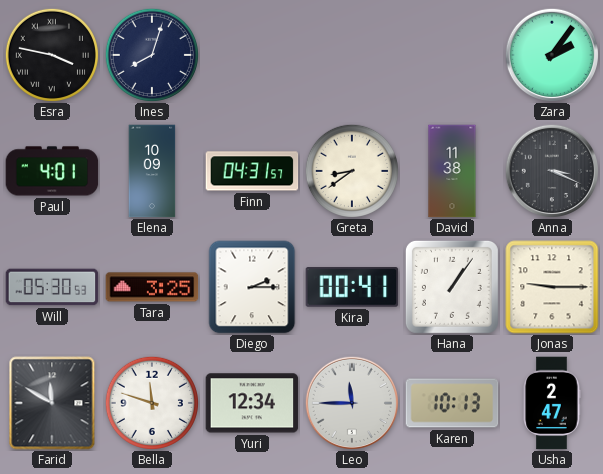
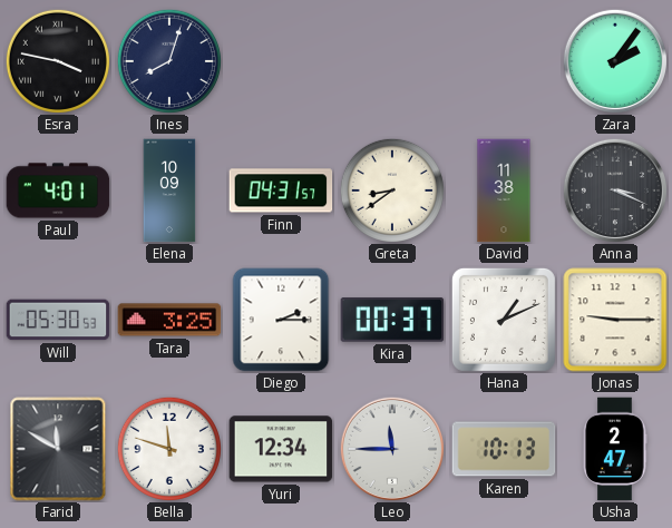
Kira: 00:41 -> 00:37
Hana: 1:06 -> 1:11
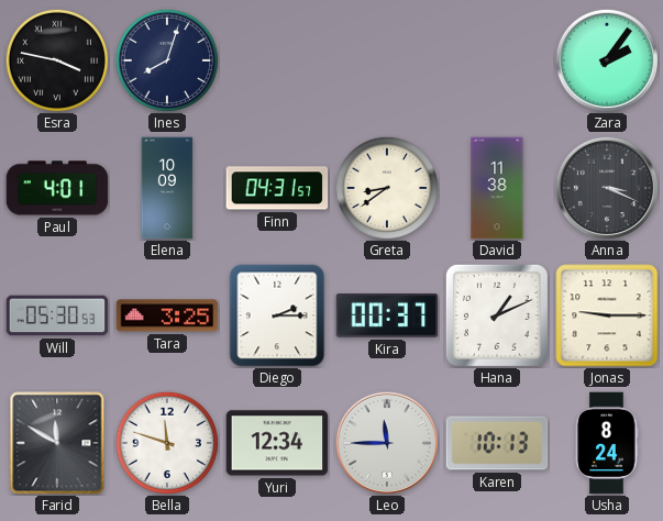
Usha: 2:47 -> 8:24
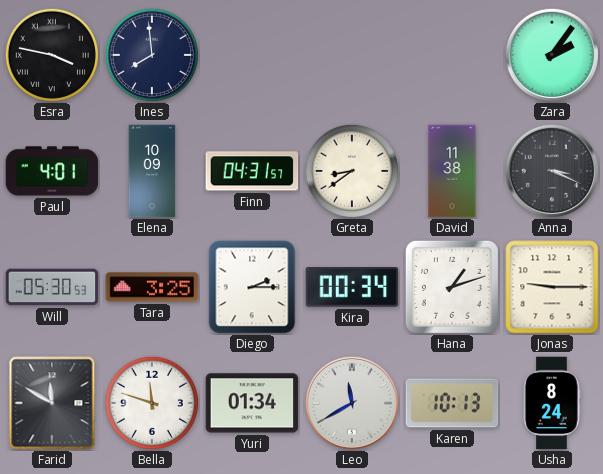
Ines: 8:03 -> 7:59
Kira: 00:37 -> 00:34
Hana: 1:11 -> 1:12
Yuri: 12:34 -> 01:34
Leo: 11:45 -> 11:40
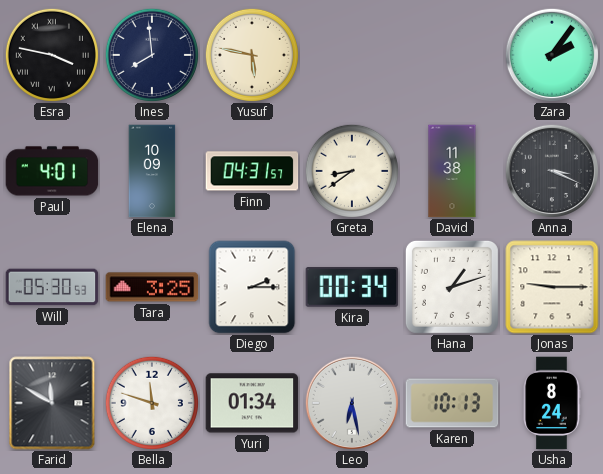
Yusuf: none -> 5:47
Leo: 11:40 -> 6:28
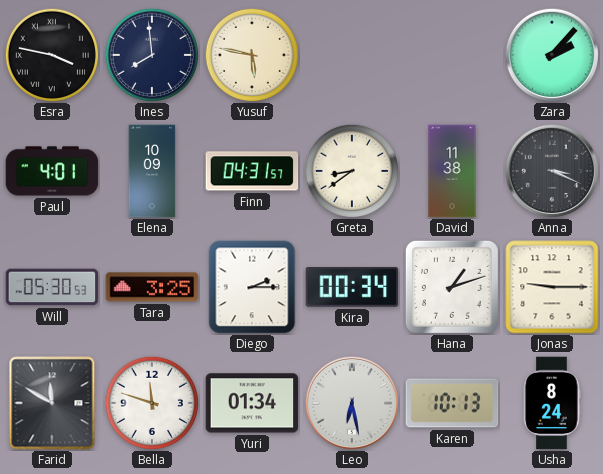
Zara: 2:06 -> 2:07
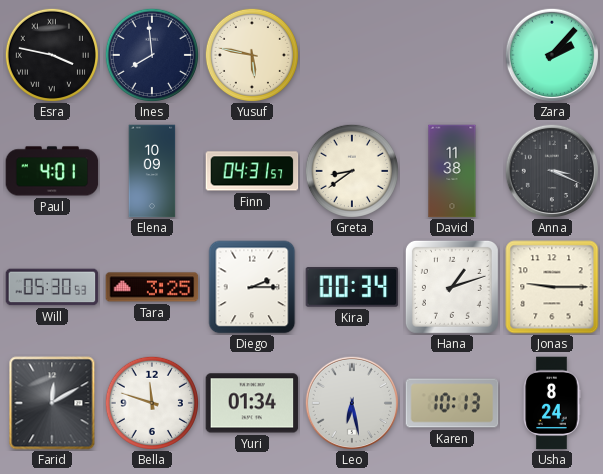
Farid: 11:50 -> 12:10
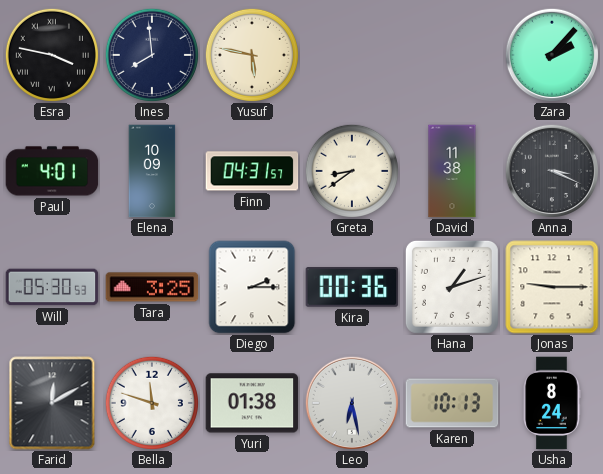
Kira: 00:34 -> 00:36
Yuri: 01:34 -> 01:38
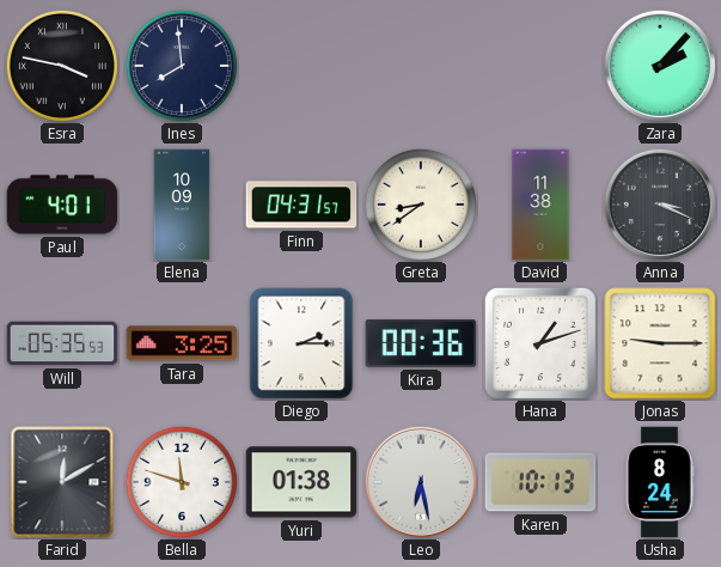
Yusuf: 5:47 -> none
Will: 05:30 -> 05:35
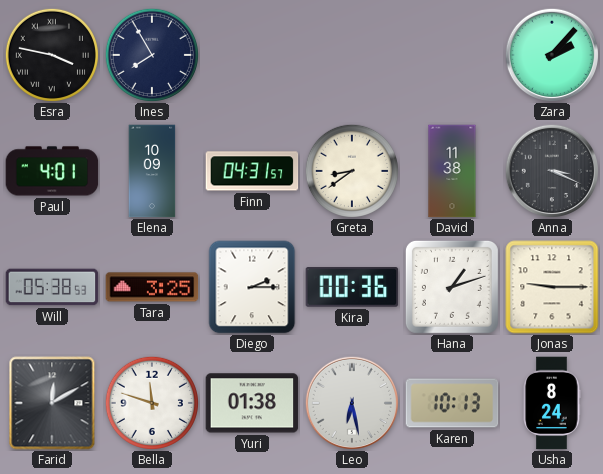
Ines: 7:59 -> 7:55
Will: 05:35 -> 05:38
